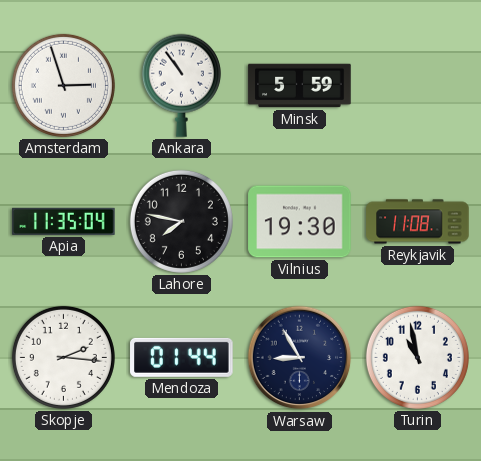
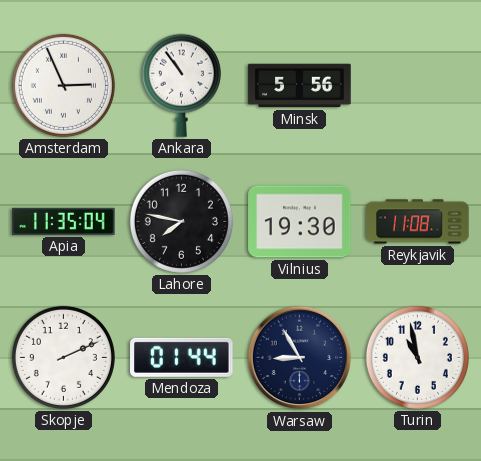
Amsterdam: 2:57 -> 2:56
Minsk: 5:59 -> 5:56
Skopje: 2:16 -> 2:11
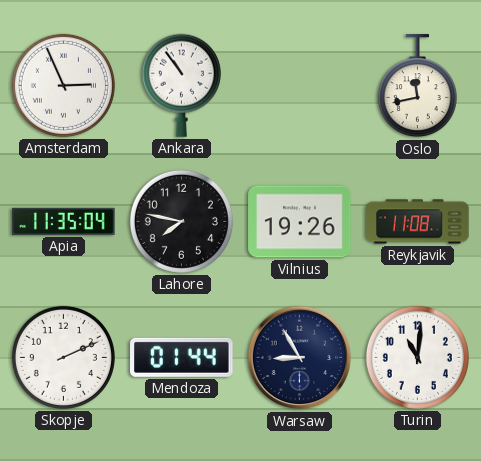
Minsk: 5:56 -> none
Oslo: none -> 11:43
Vilnius: 19:30 -> 19:26
Turin: 10:58 -> 11:01
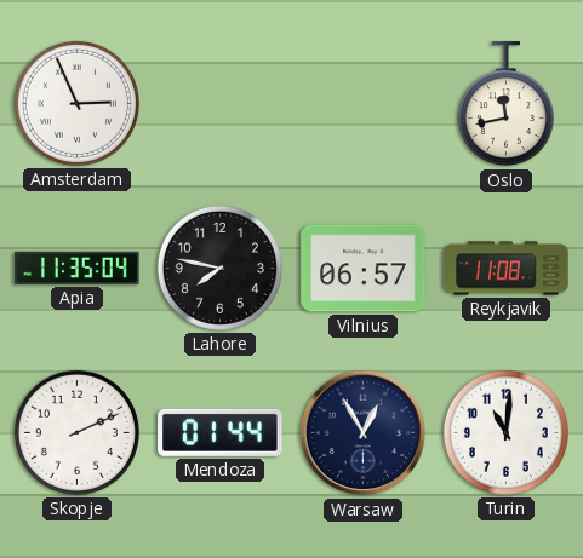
Ankara: 10:54 -> none
Vilnius: 19:26 -> 06:57
Warsaw: 8:55 -> 12:55
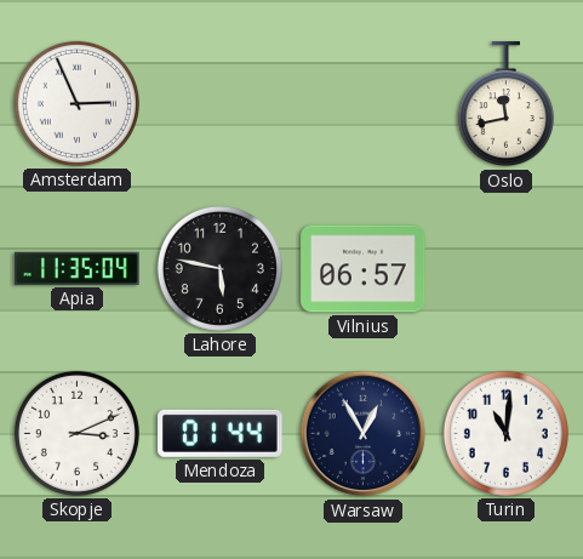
Lahore: 7:47 -> 5:47
Reykjavik: 11:08 -> none
Skopje: 2:11 -> 3:11
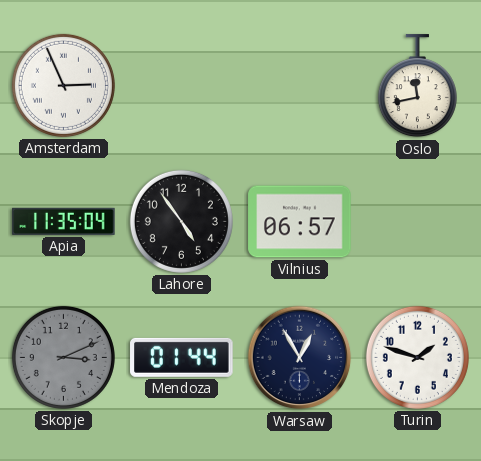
Lahore: 5:47 -> 4:54
Skopje dial: white -> grey
Turin: 11:01 -> 1:48
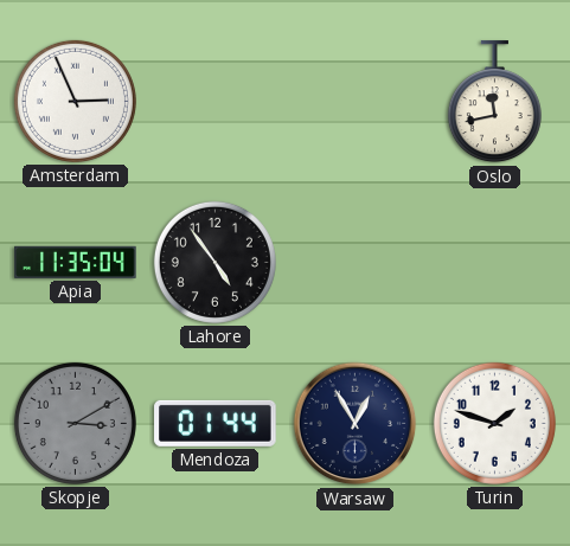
Vilnius: 06:57 -> none
Skopje: 3:11 -> 3:10
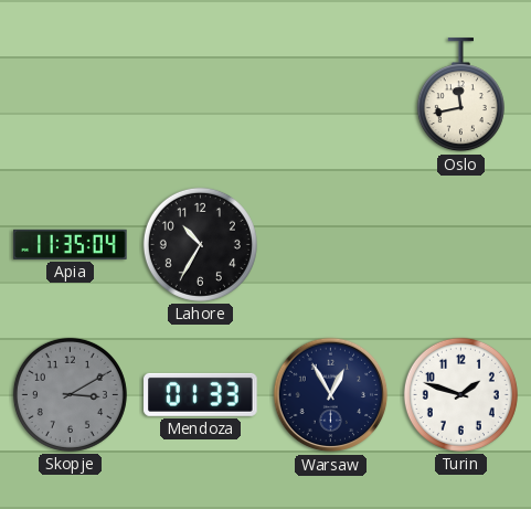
Amsterdam: 2:56 -> none
Lahore: 4:54 -> 10:35
Mendoza: 01:44 -> 01:33
